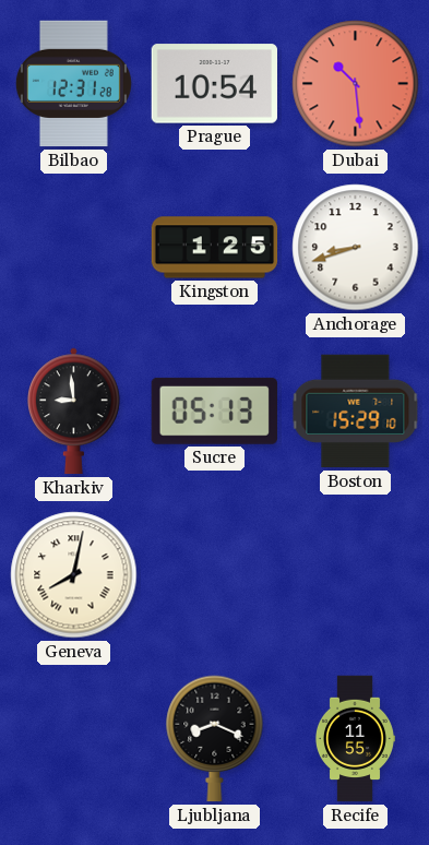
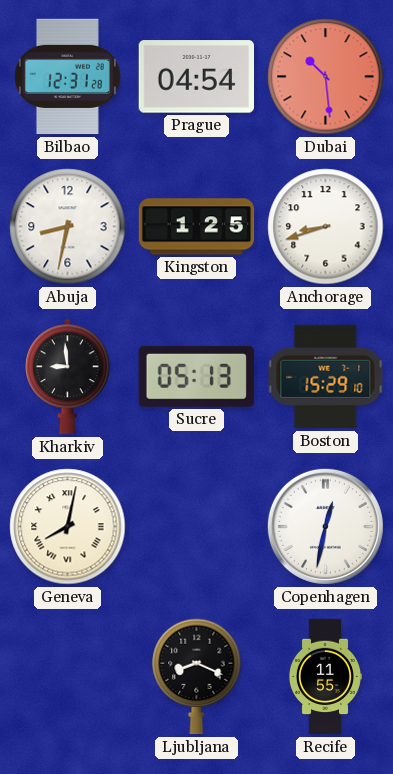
Prague: 10:54 -> 04:54
Abuja: none -> 8:32
Copenhagen: none -> 12:32
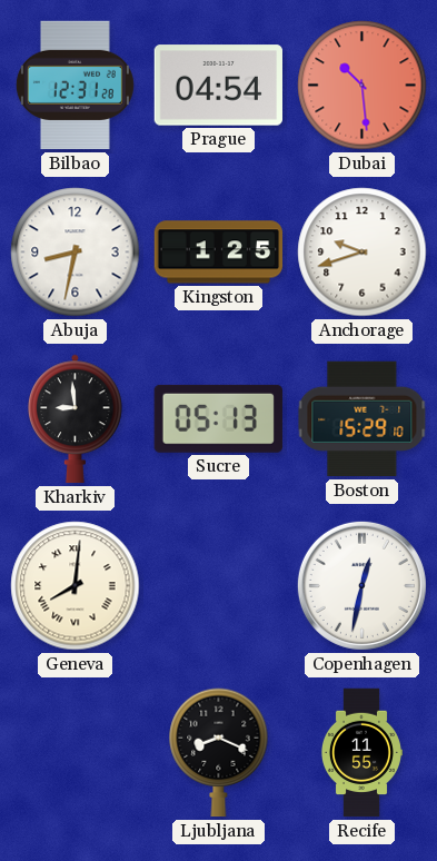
Anchorage: 8:42 -> 9:42
Geneva: 8:02 -> 8:01
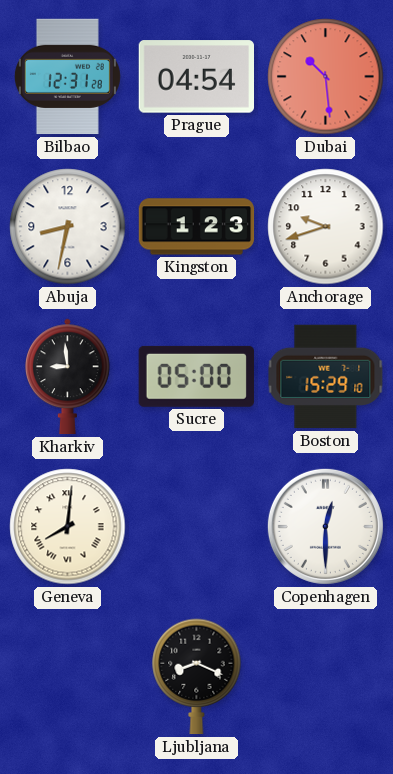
Kingston: 1:25 -> 1:23
Sucre: 05:13 -> 05:00
Copenhagen: 12:32 -> 12:30
Recife: 11:55 -> none
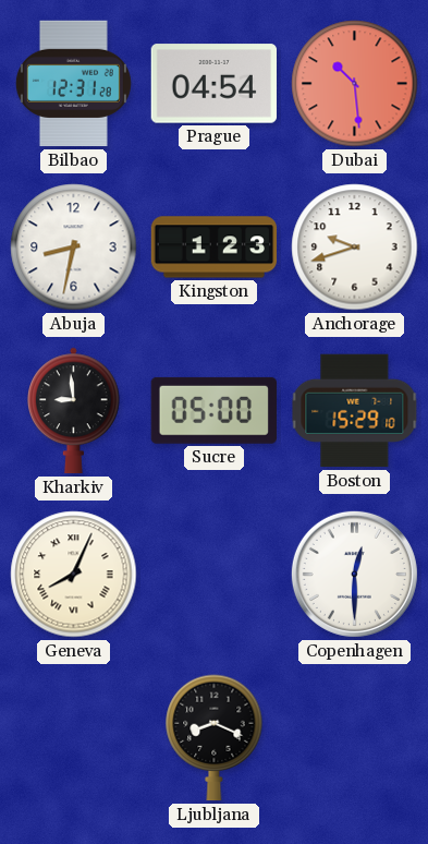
Geneva: 8:01 -> 8:04
